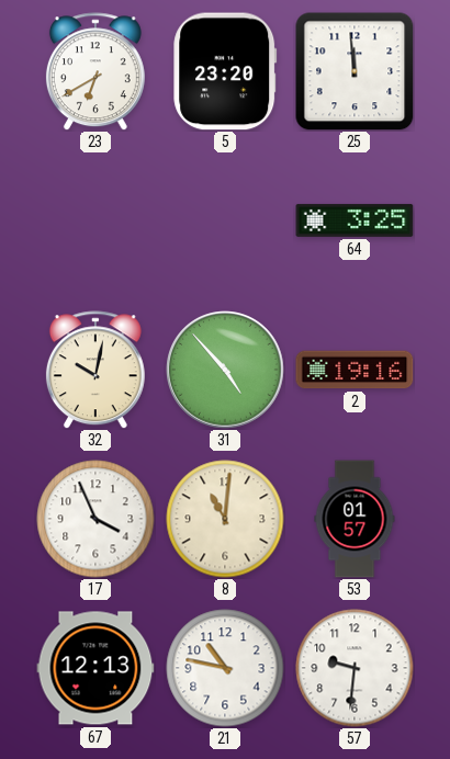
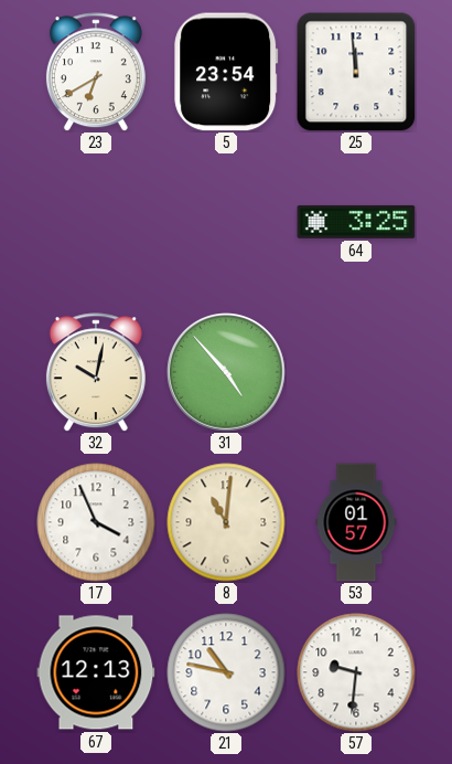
5: 23:20 -> 23:54
2: 19:16 -> none
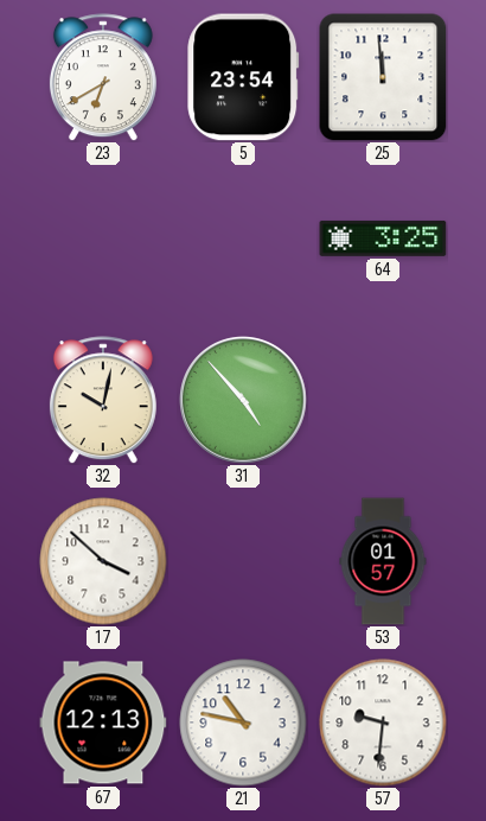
17: 3:56 -> 3:52
8: 11:01 -> none
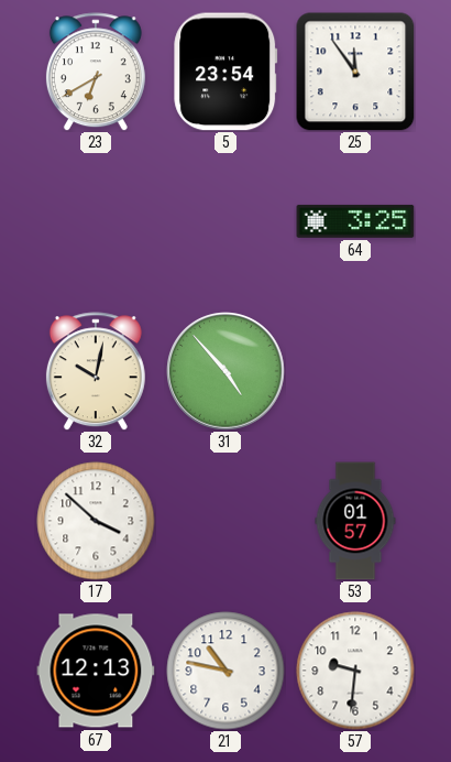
25: 11:59 -> 11:54
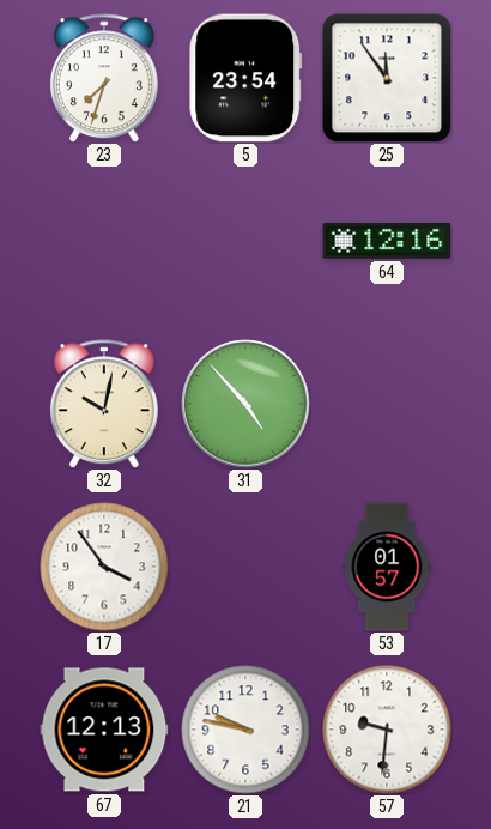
23: 6:40 -> 7:33
64: 3:25 -> 12:16
17: 3:52 -> 3:54
21: 10:47 -> 9:47
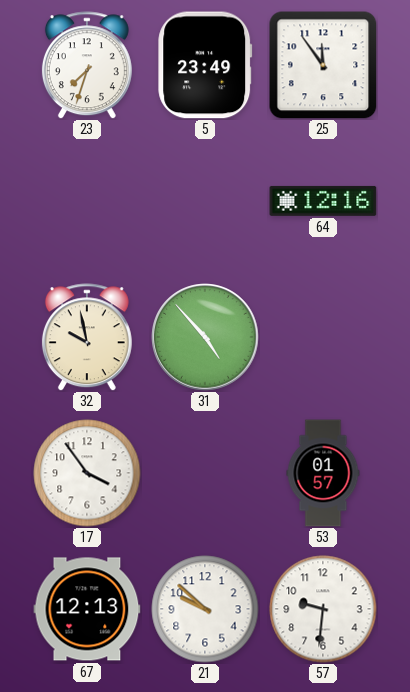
5: 23:54 -> 23:49
32: 10:02 -> 9:58
21: 9:47 -> 9:52
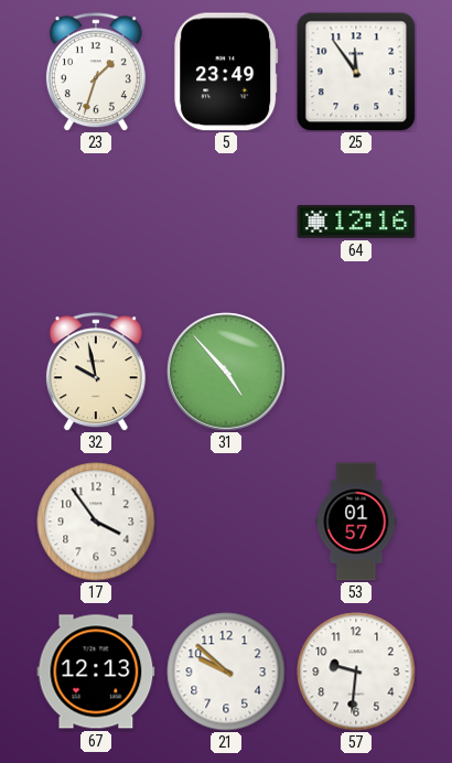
23: 7:33 -> 1:33
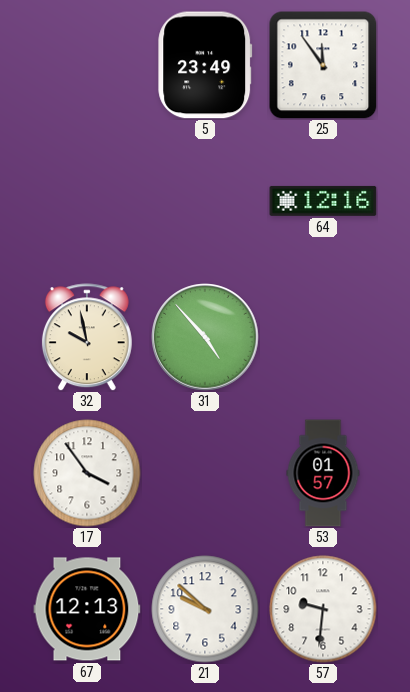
23: 1:33 -> none
